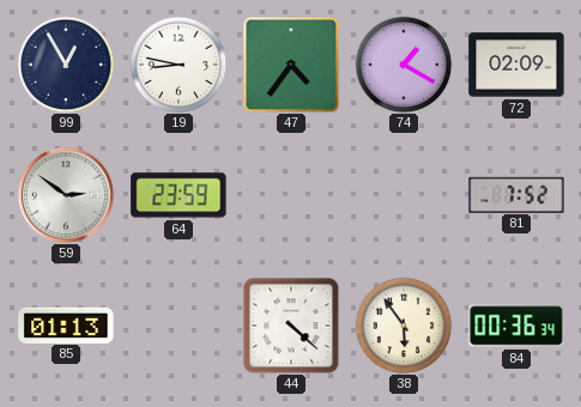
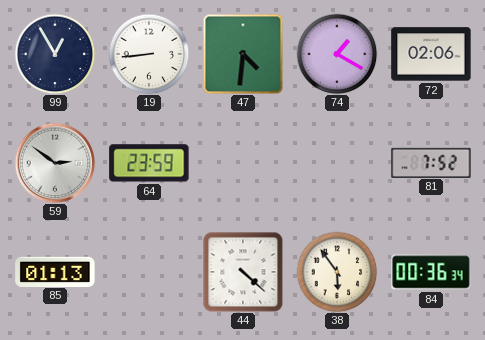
19: 8:47 -> 8:44
47: 4:36 -> 4:31
72: 02:09 -> 02:06
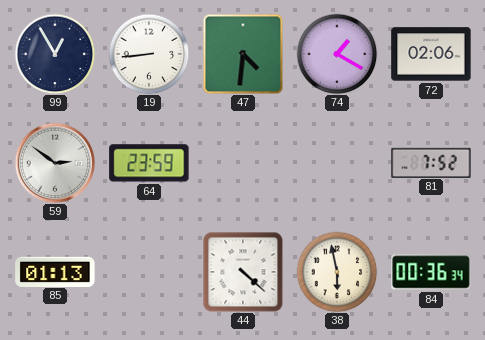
38: 5:54 -> 5:58
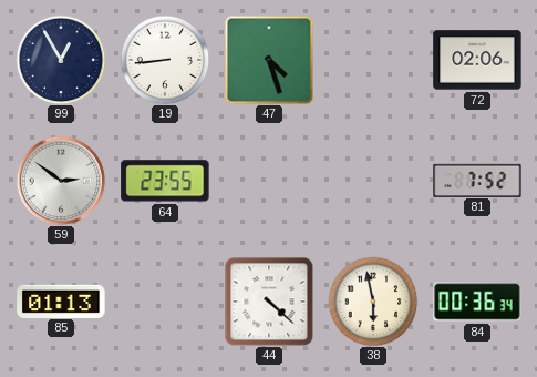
47: 4:31 -> 4:27
74: 1:20 -> none
64: 23:59 -> 23:55
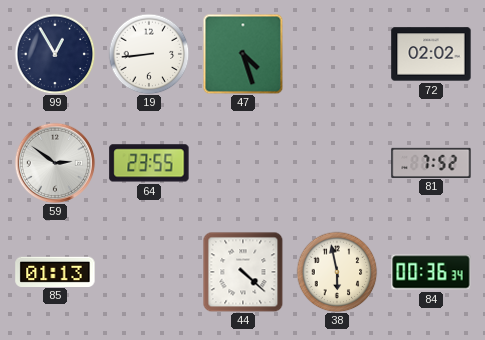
72: 02:06 -> 02:02
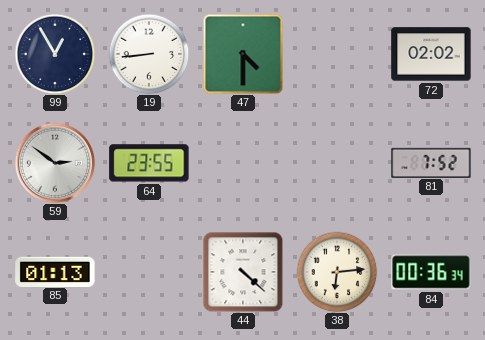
47: 4:27 -> 4:30
38: 5:58 -> 6:14
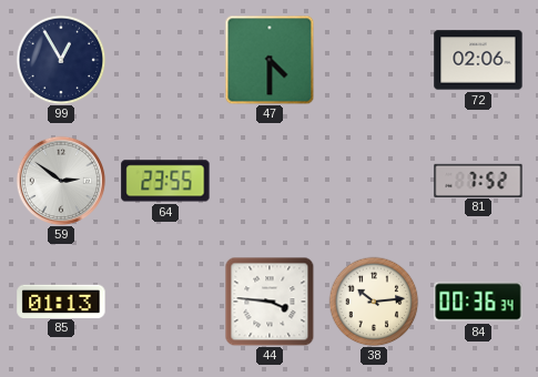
19: 8:44 -> none
72: 02:02 -> 02:06
44: 4:22 -> 3:46
38: 6:14 -> 10:14
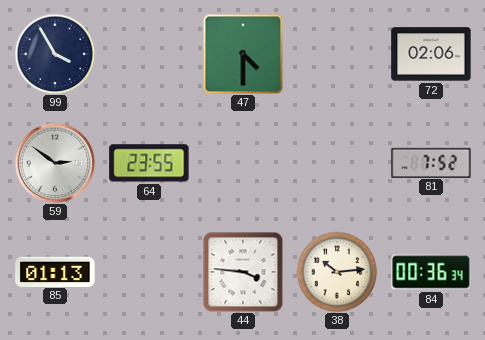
99: 12:55 -> 3:55
